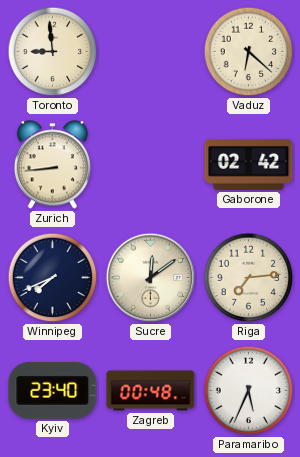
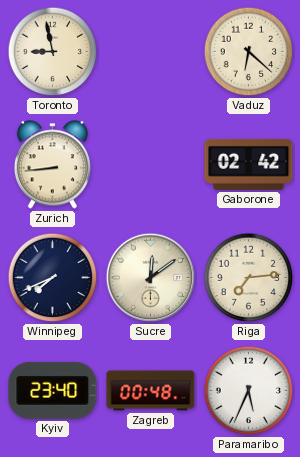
Toronto: 8:59 -> 8:58
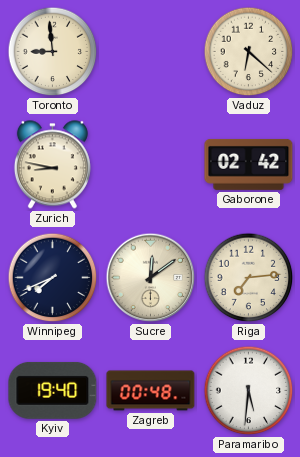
Toronto: 8:58 -> 8:59
Zurich: 8:44 -> 8:47
Kyiv: 23:40 -> 19:40
Paramaribo: 5:34 -> 5:31
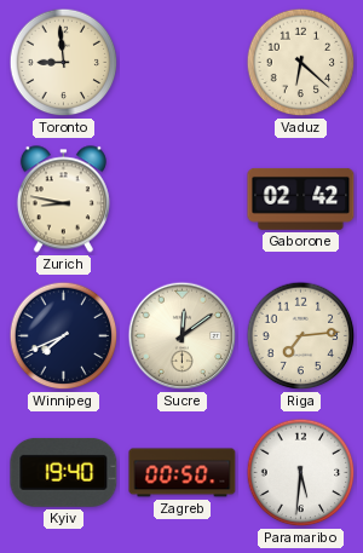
Zagreb: 00:48 -> 00:50
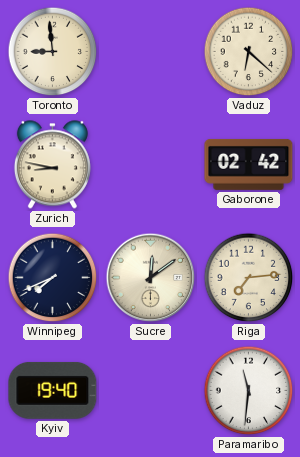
Zagreb: 00:50 -> none
Paramaribo: 5:31 -> 11:31
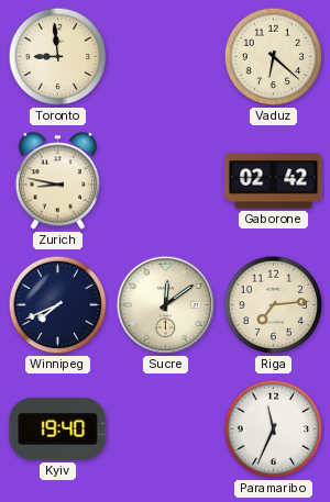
Paramaribo: 11:31 -> 11:34
